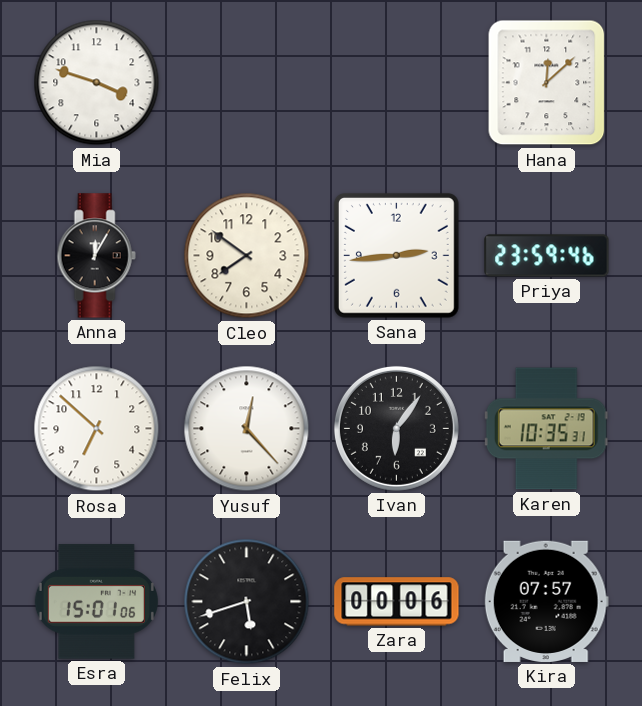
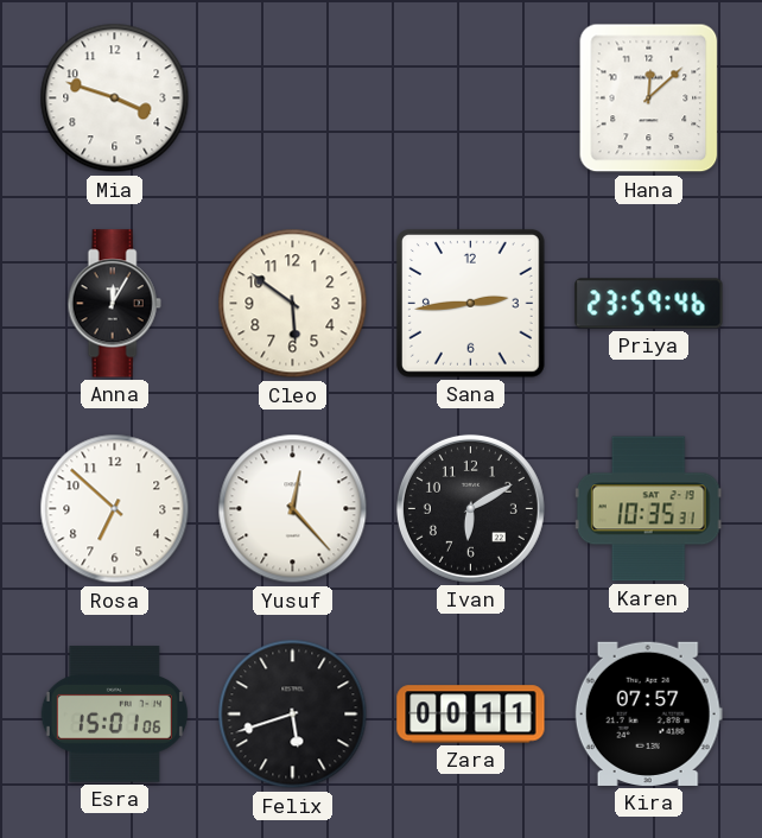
Cleo: 7:51 -> 5:51
Ivan: 6:06 -> 6:10
Zara: 00:06 -> 00:11
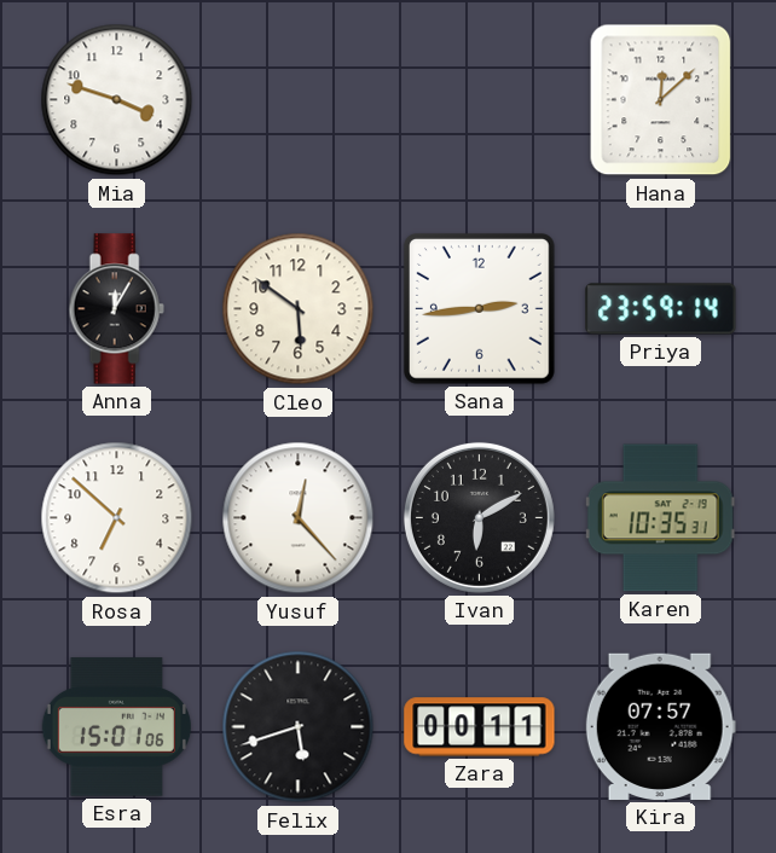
Priya: 23:59:46 -> 23:59:14
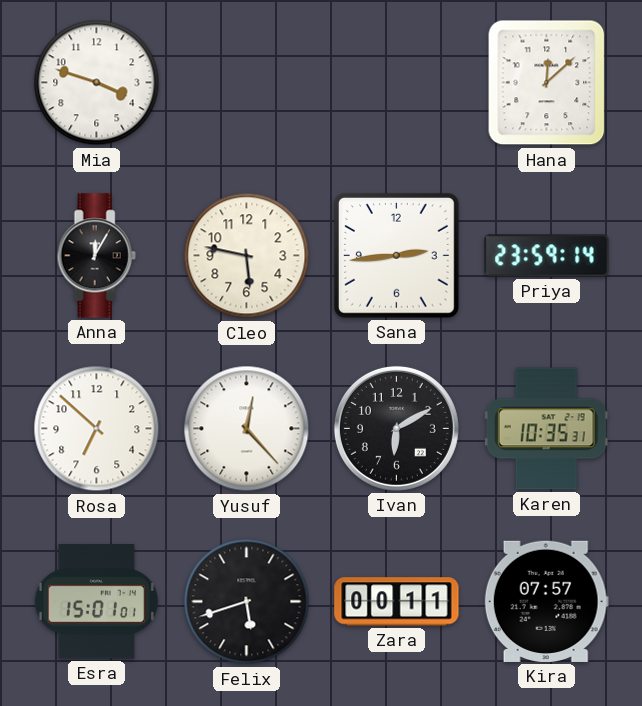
Cleo: 5:51 -> 5:47
Esra: 15:01:06 -> 15:01:01
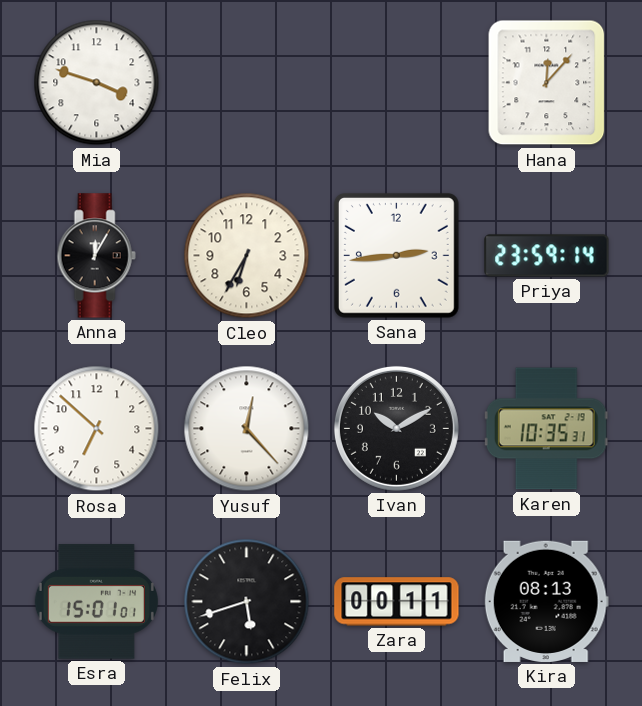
Hana: 12:08 -> 12:07
Cleo: 5:47 -> 6:35
Ivan: 6:10 -> 10:10
Kira: 07:57 -> 08:13
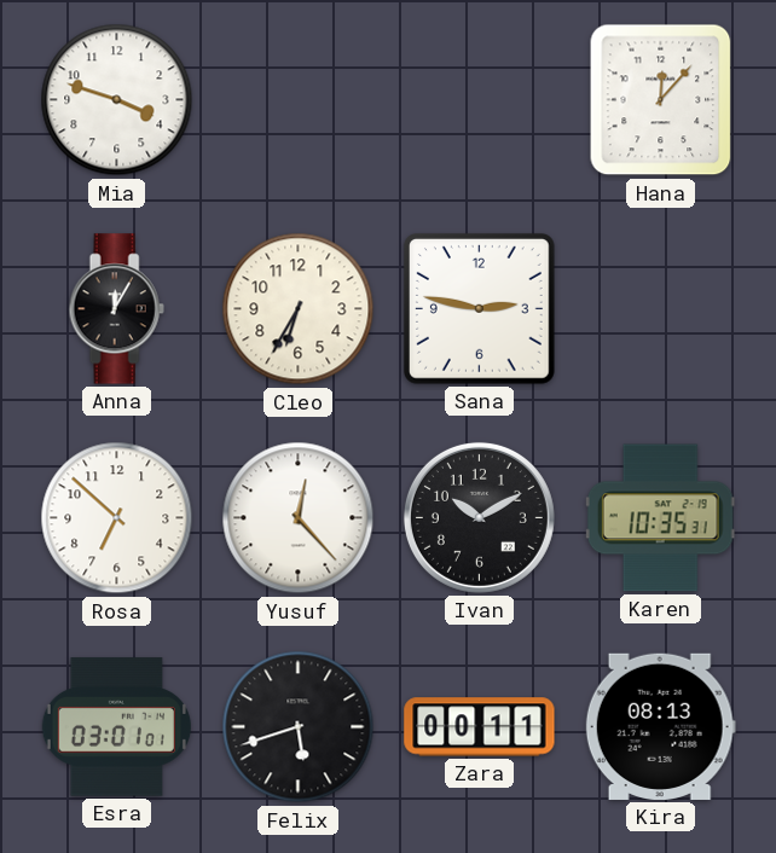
Sana: 2:44 -> 2:47
Priya: 23:59 -> none
Esra: 15:01 -> 03:01
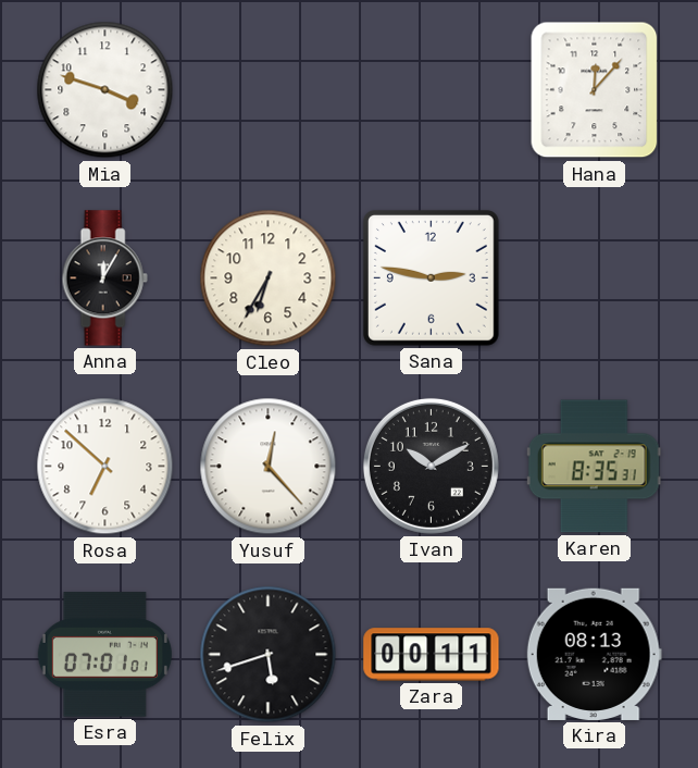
Karen: 10:35 -> 8:35
Esra: 03:01 -> 07:01
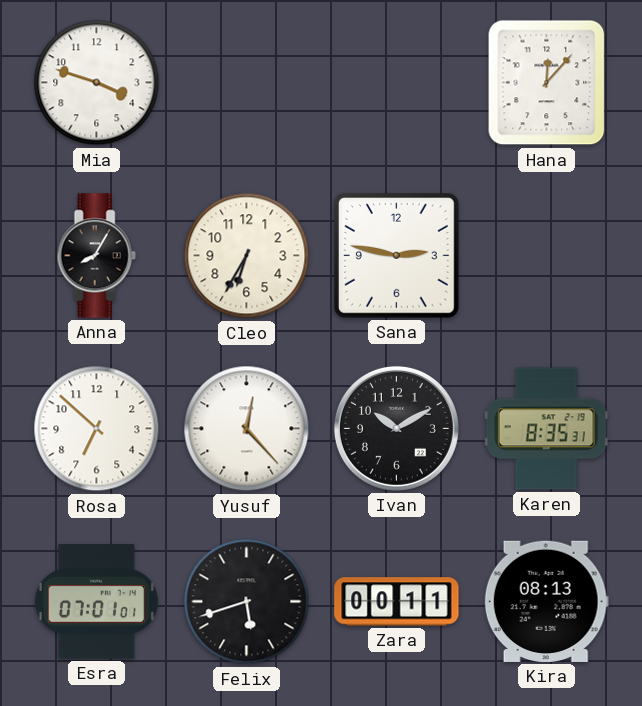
Anna: 12:05 -> 8:05
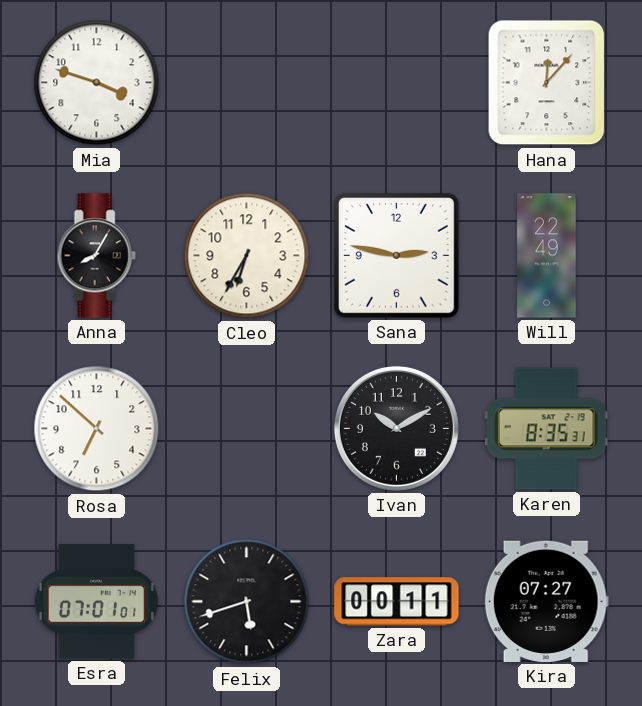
Will: none -> 22:49
Yusuf: 12:23 -> none
Kira: 08:13 -> 07:27
